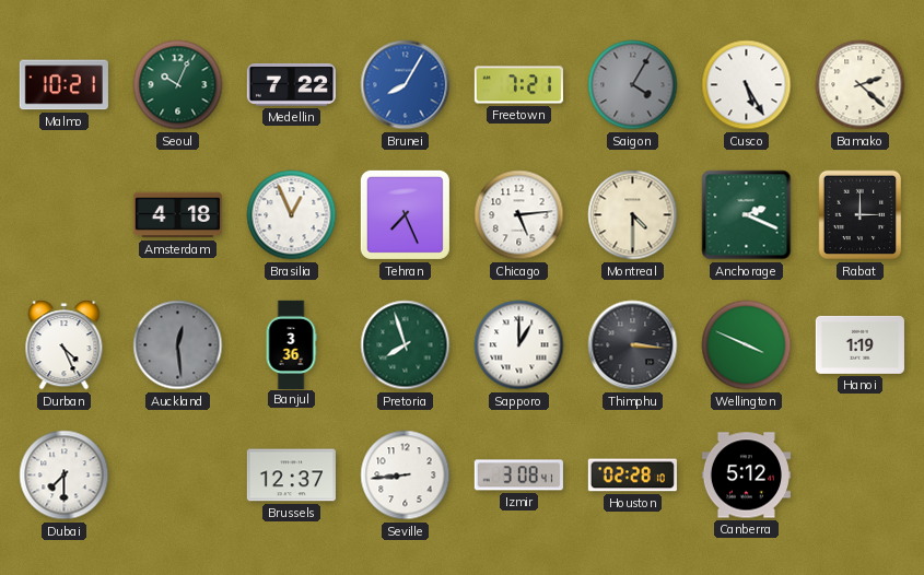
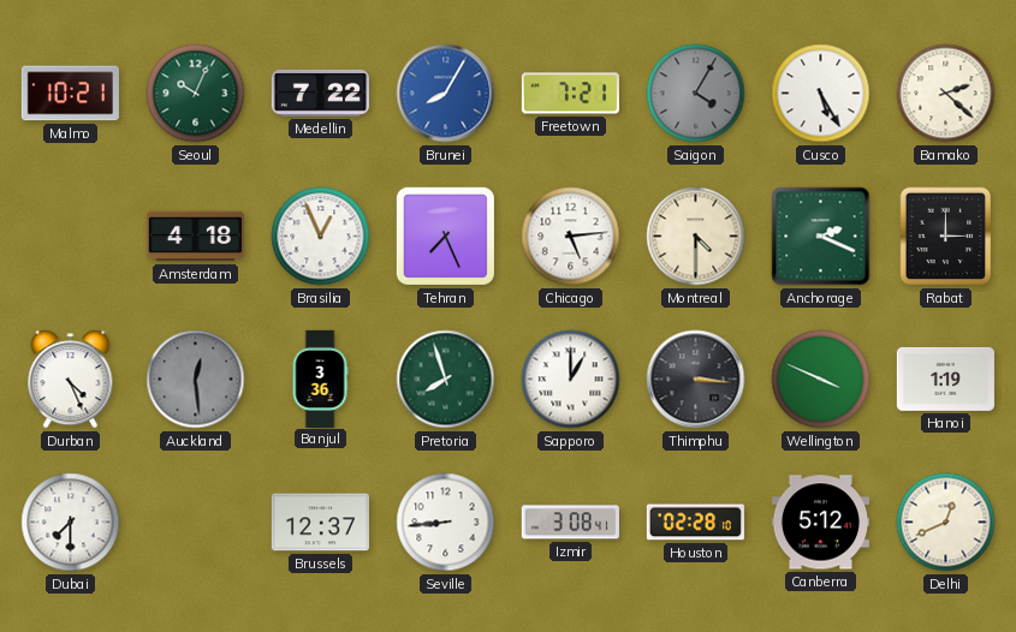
Delhi: none -> 12:41
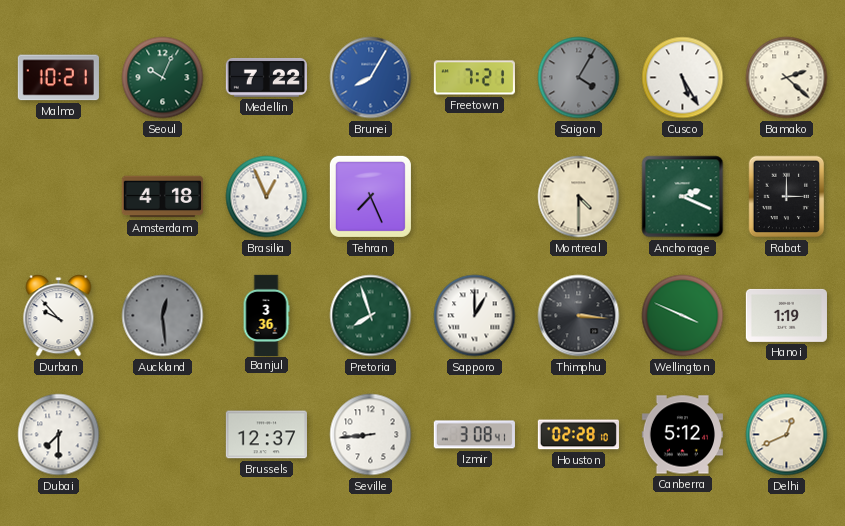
Chicago: 5:14 -> none
Durban: 4:26 -> 9:53
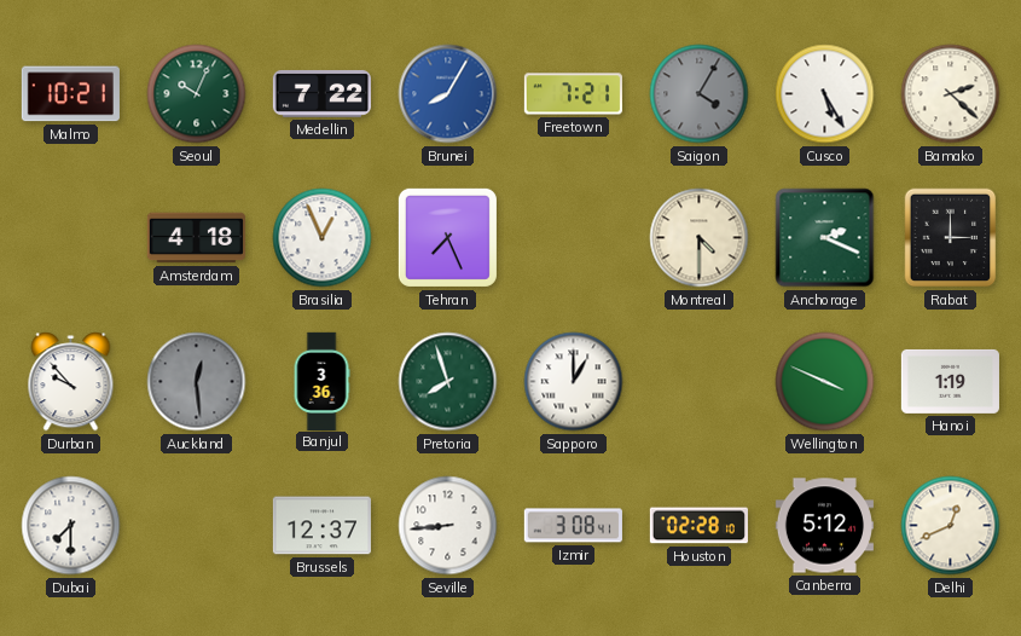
Thimphu: 3:16 -> none
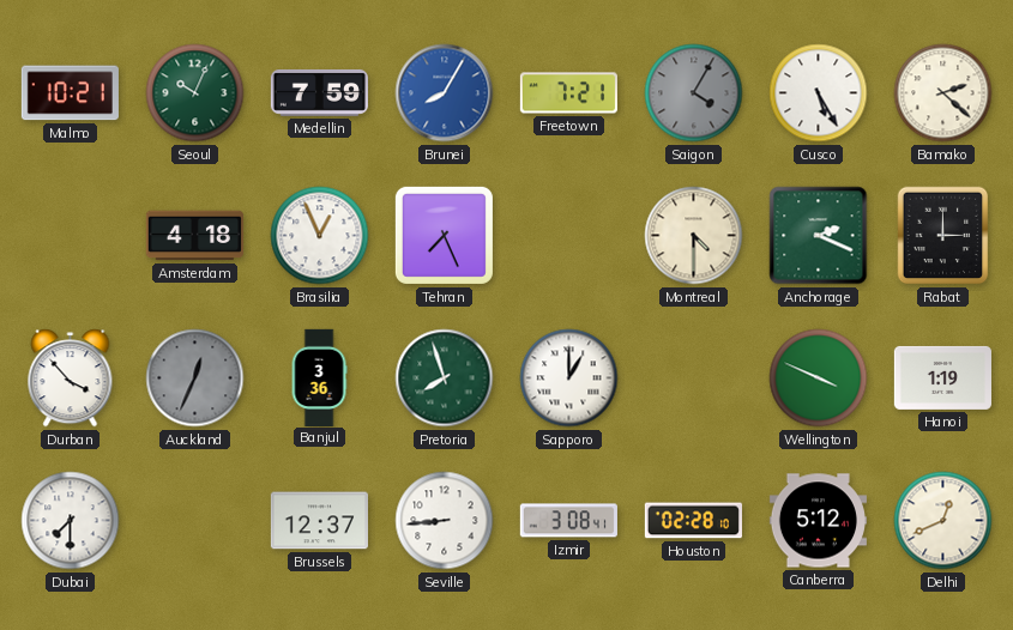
Medellin: 7:22 -> 7:59
Durban: 9:53 -> 3:53
Auckland: 12:29 -> 12:34
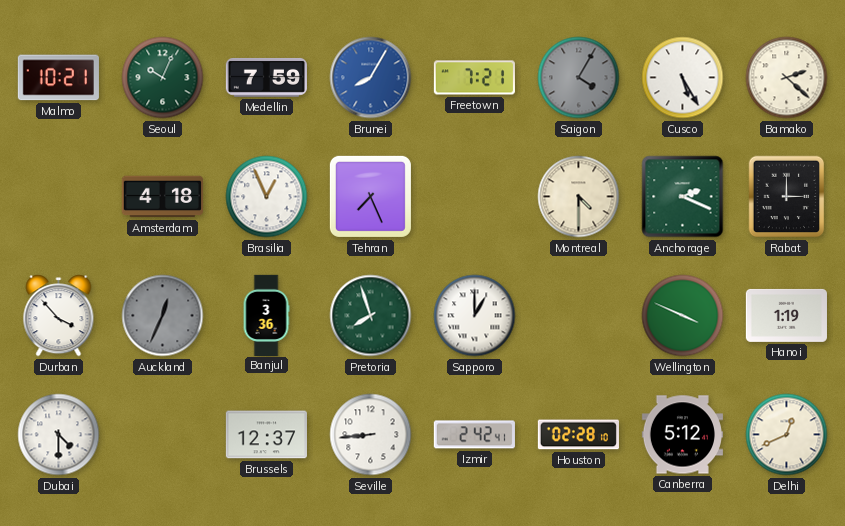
Dubai: 7:30 -> 4:30
Izmir: 3:08 -> 2:42
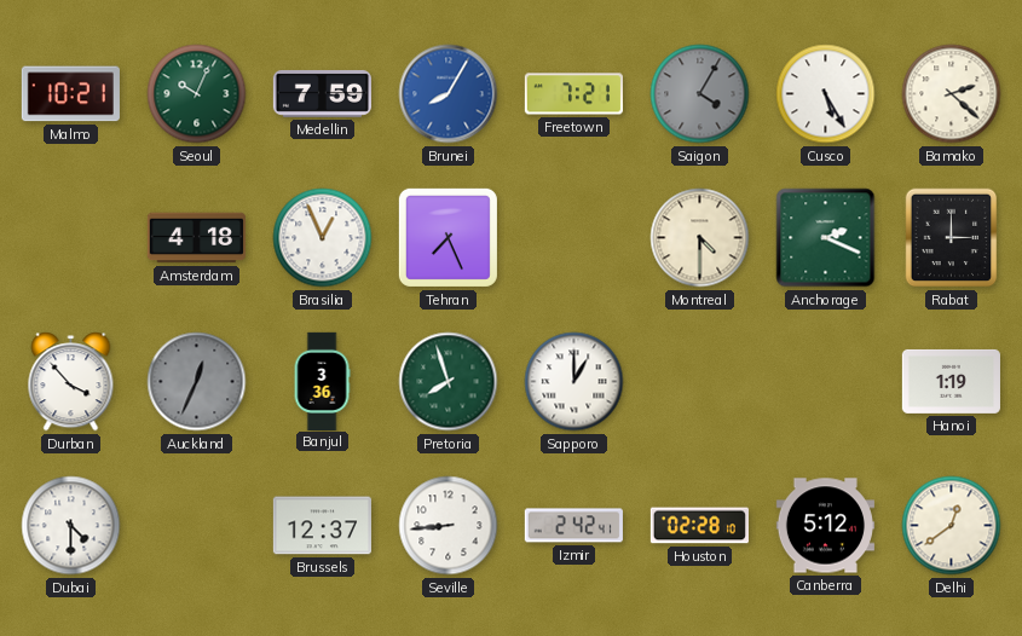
Wellington: 3:49 -> none
Delhi: 12:41 -> 12:39
